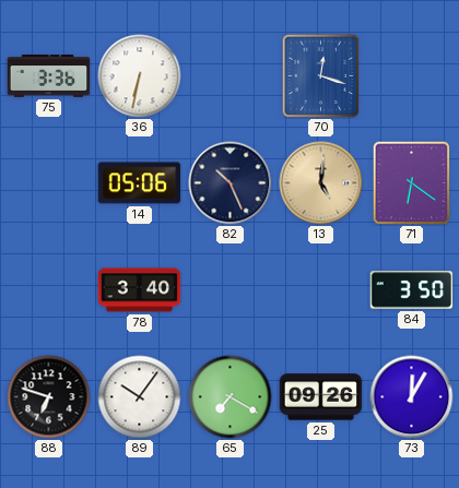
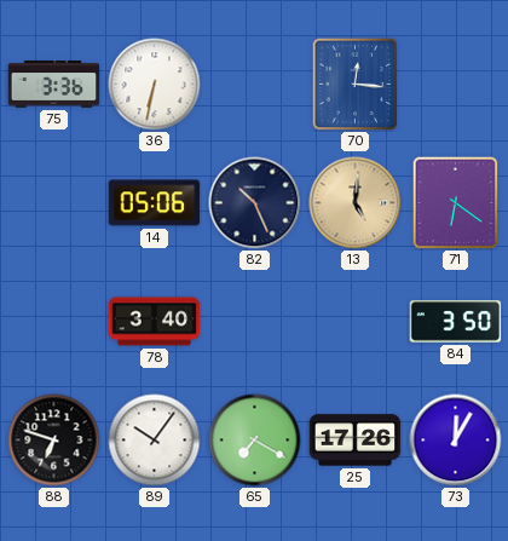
70: 12:18 -> 12:16
25: 09:26 -> 17:26
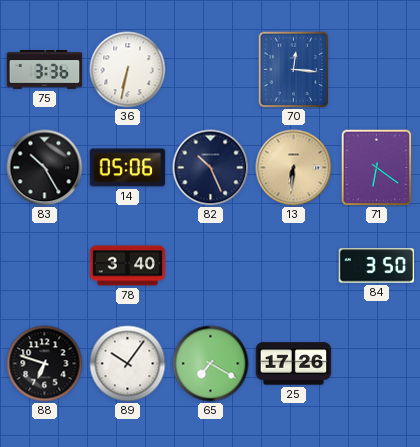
83: none -> 10:25
13: 5:01 -> 6:31
73: 12:05 -> none
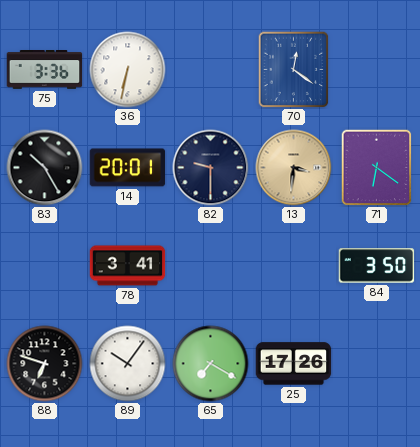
70: 12:16 -> 12:21
14: 05:06 -> 20:01
82: 10:26 -> 9:30
13: 6:31 -> 3:31
78: 3:40 -> 3:41
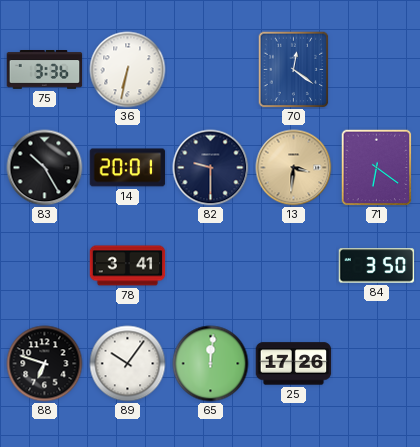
65: 7:20 -> 12:01
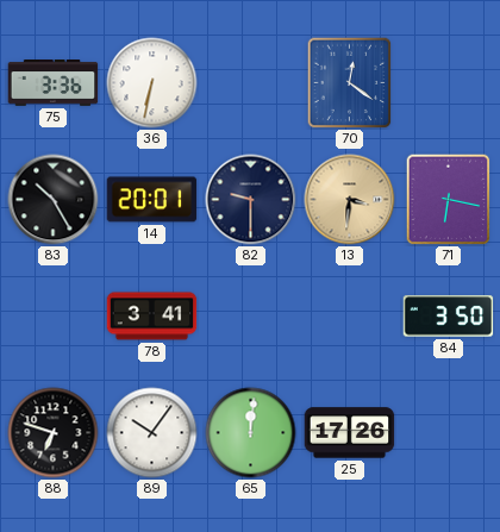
71: 6:21 -> 6:17
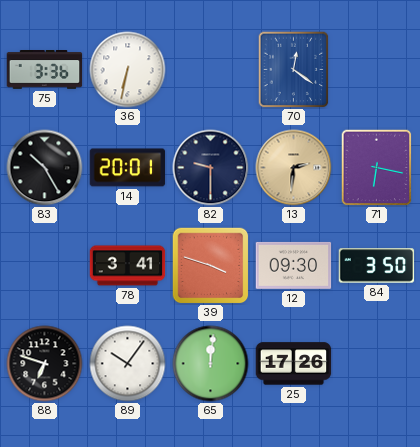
13: 3:31 -> 2:31
39: none -> 3:48
12: none -> 09:30
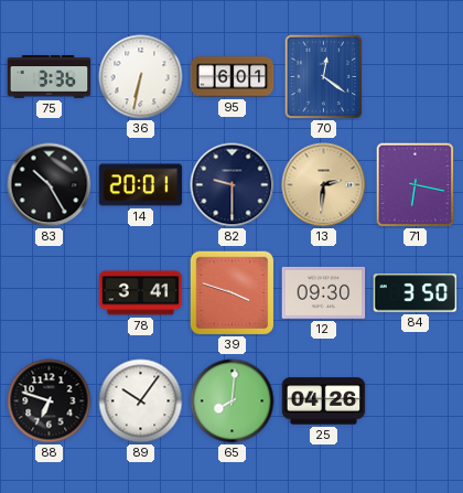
95: none -> 6:01
65: 12:01 -> 8:01
25: 17:26 -> 04:26
